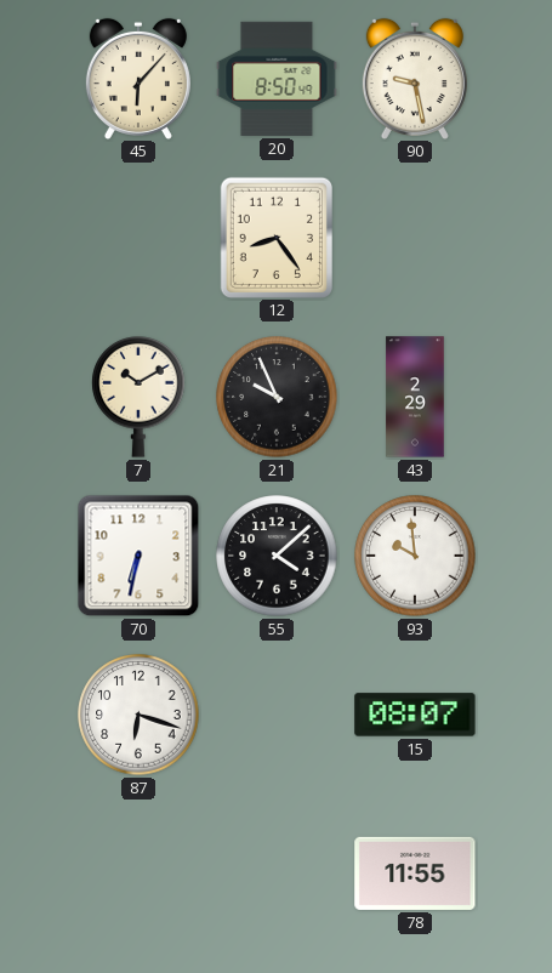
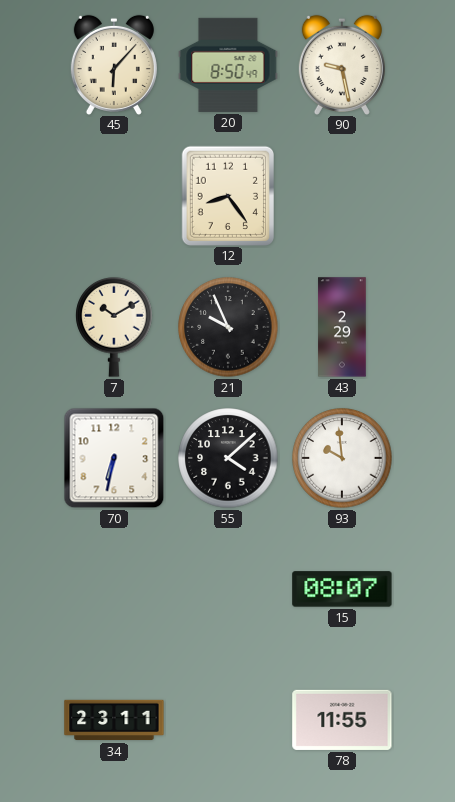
87: 6:18 -> none
34: none -> 23:11
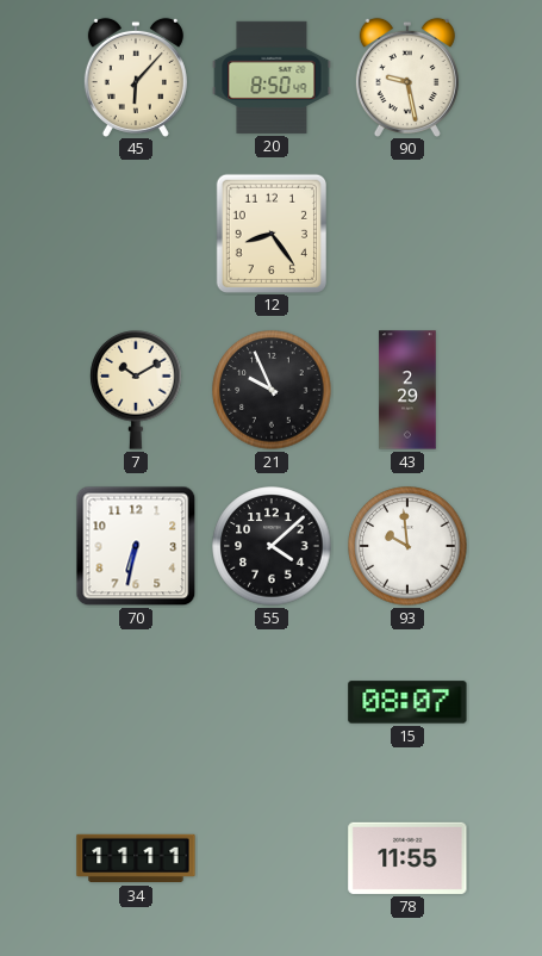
34: 23:11 -> 11:11
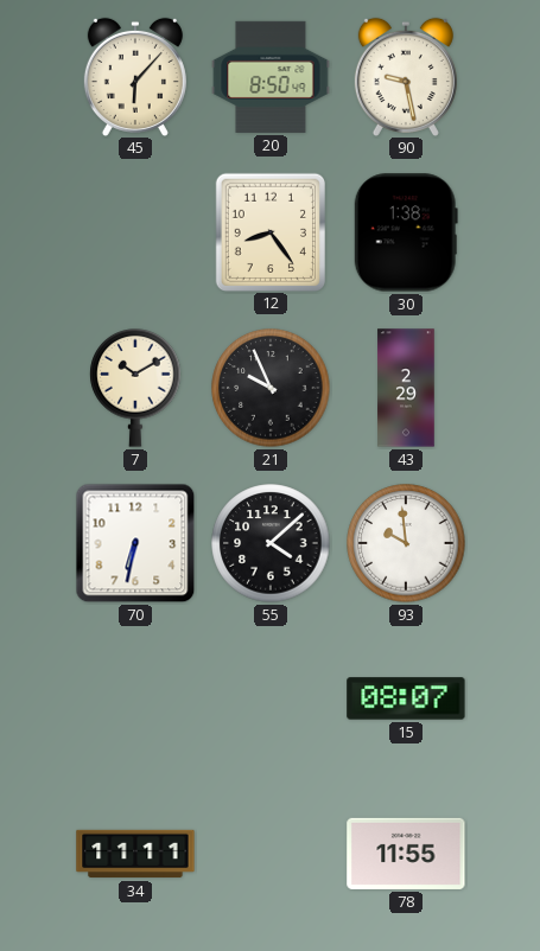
30: none -> 1:38
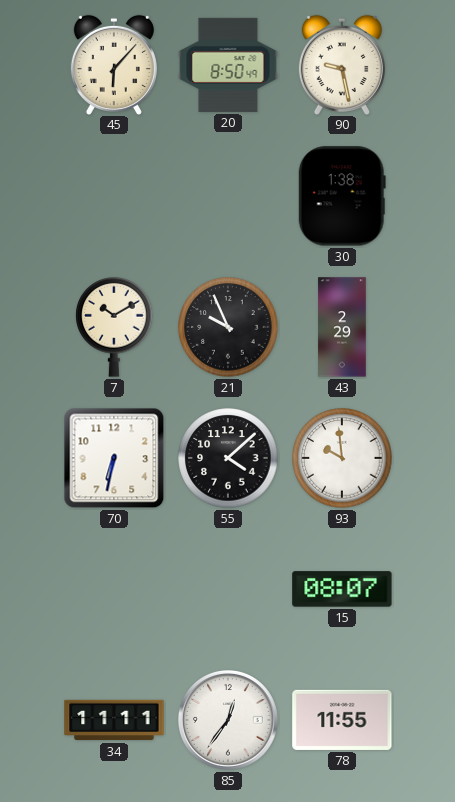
12: 8:24 -> none
85: none -> 12:36
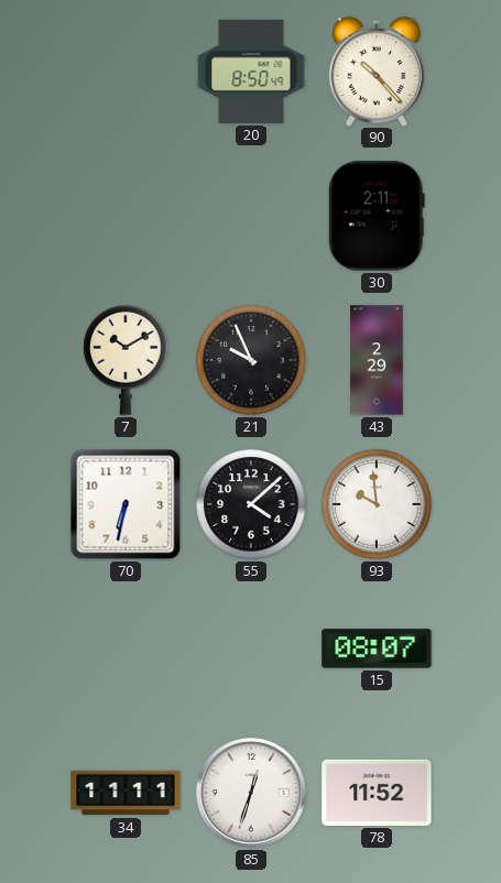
45: 6:07 -> none
90: 9:28 -> 10:23
30: 1:38 -> 2:11
85: 12:36 -> 12:33
78: 11:55 -> 11:52
